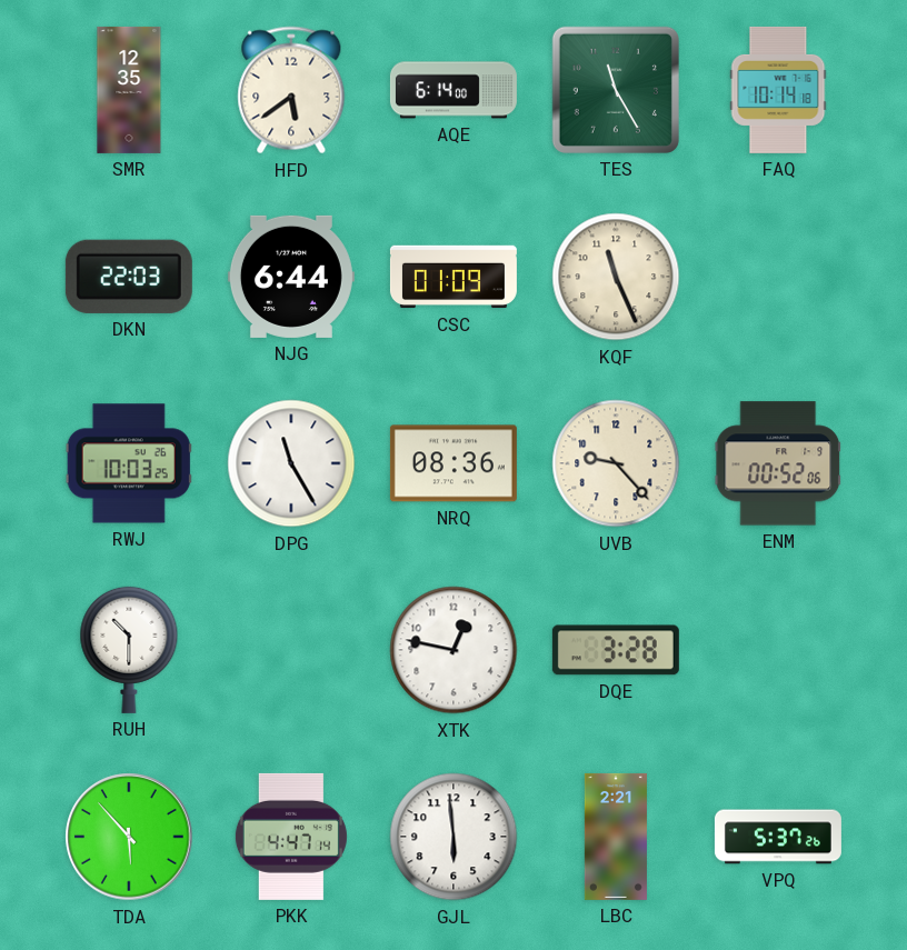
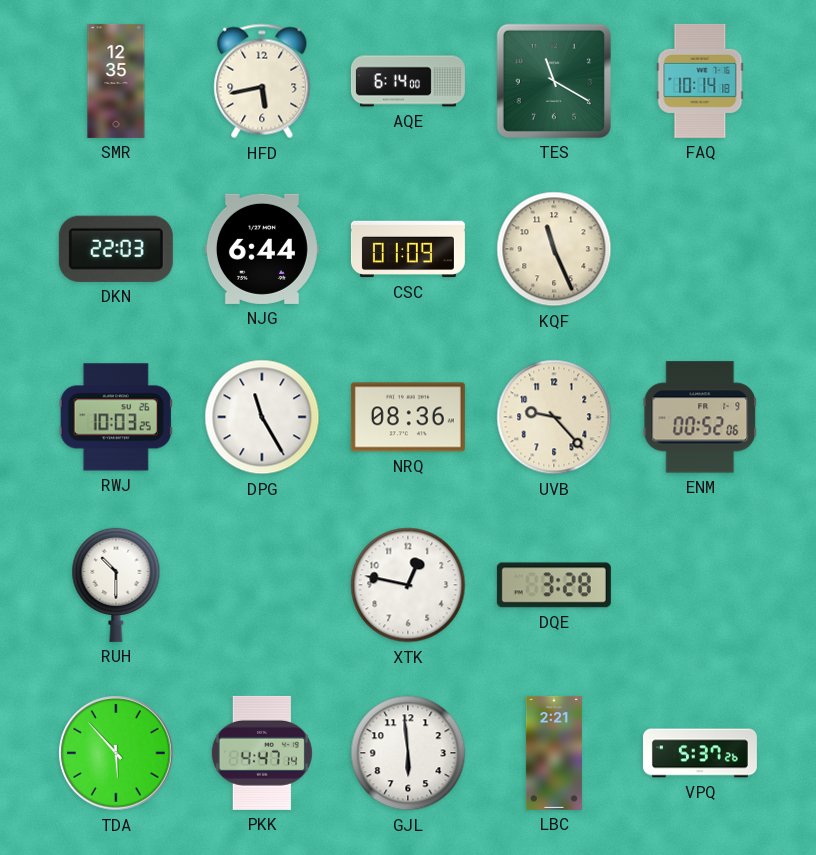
HFD: 5:39 -> 5:43
TES: 11:25 -> 11:20
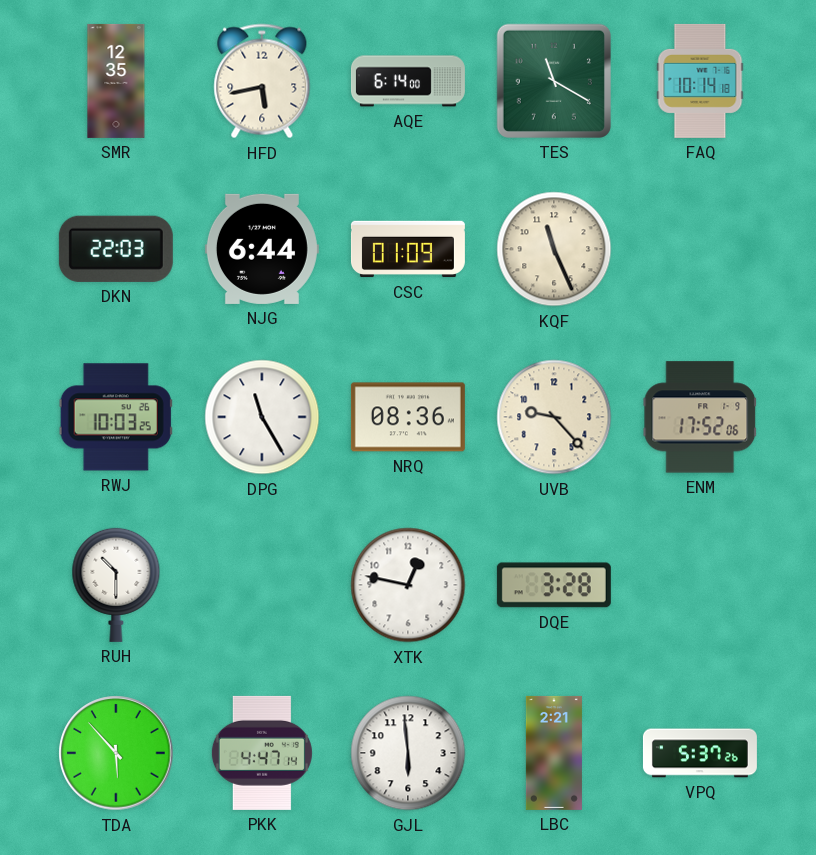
ENM: 00:52 -> 17:52
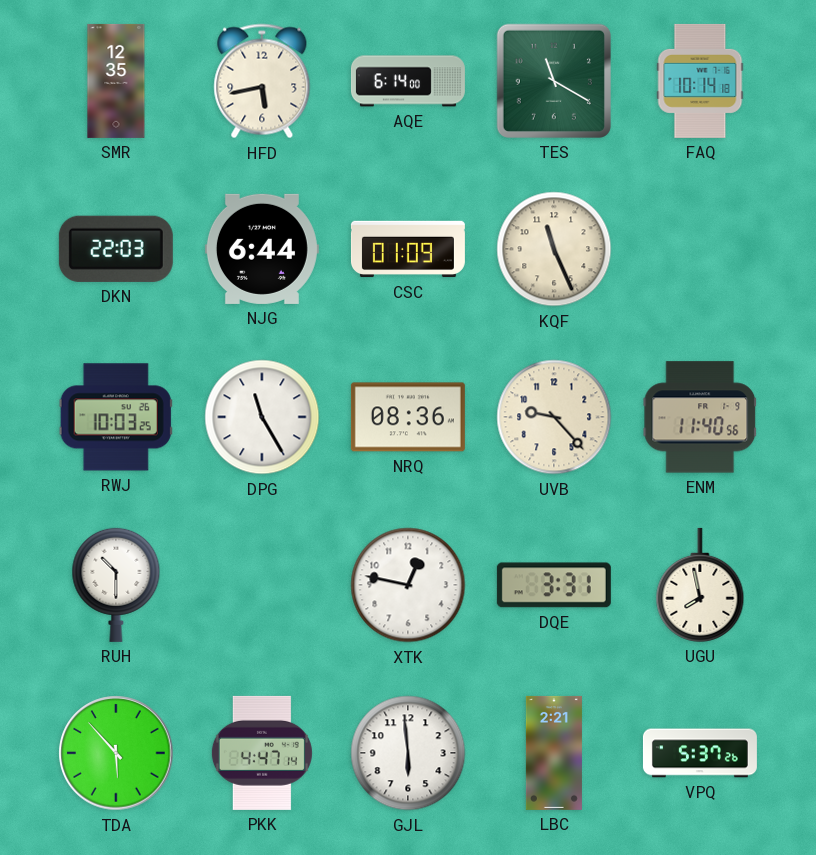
ENM: 17:52 -> 11:40
DQE: 3:28 -> 3:31
UGU: none -> 7:58
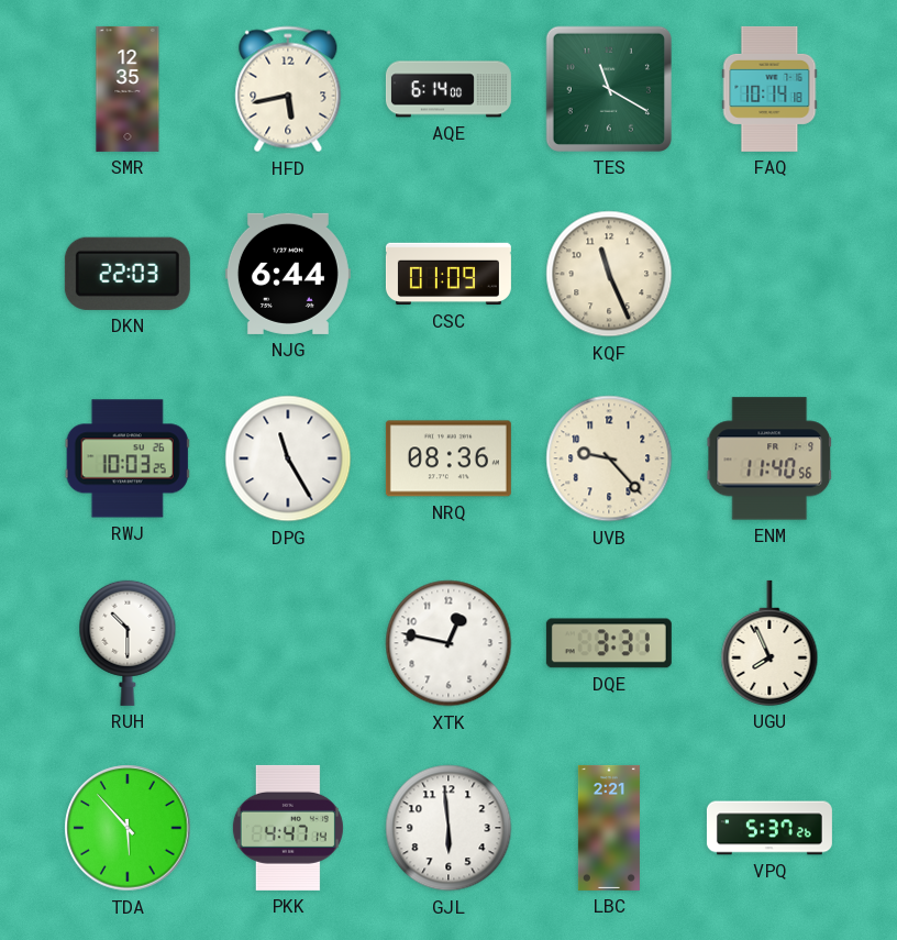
UGU: 7:58 -> 7:56
